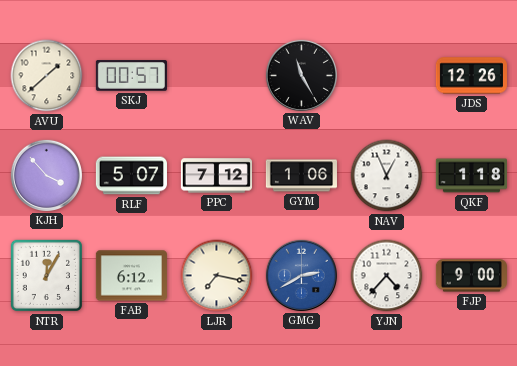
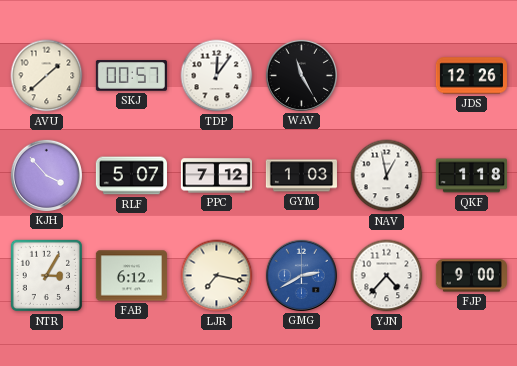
TDP: none -> 12:06
GYM: 1:06 -> 1:03
NAV: 12:56 -> 12:58
NTR: 12:05 -> 3:05
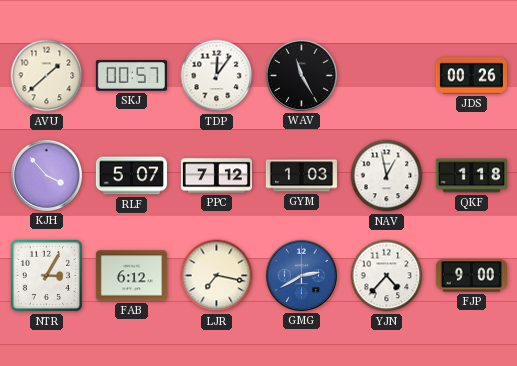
JDS: 12:26 -> 00:26
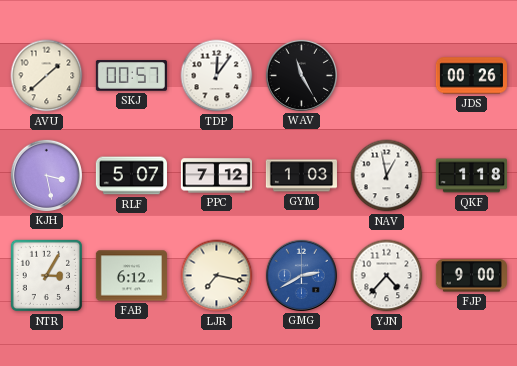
KJH: 3:53 -> 3:28
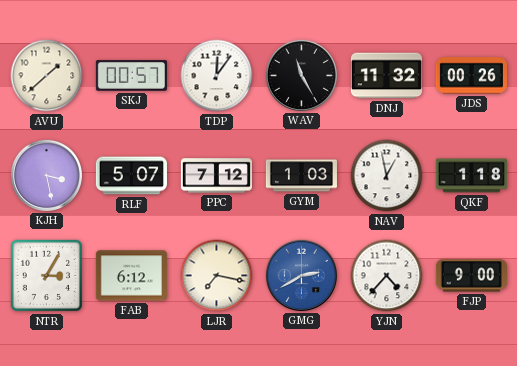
DNJ: none -> 11:32
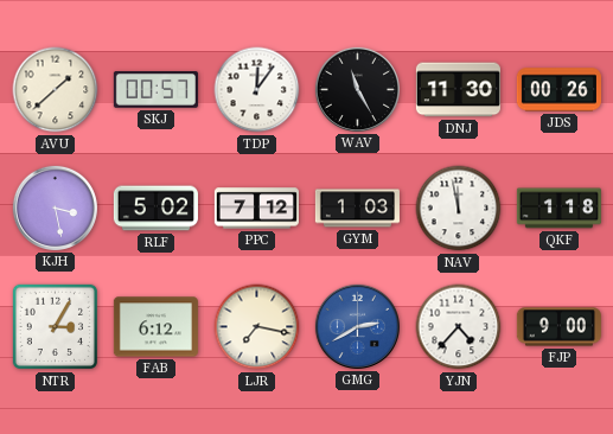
DNJ: 11:32 -> 11:30
RLF: 5:07 -> 5:02
NAV: 12:58 -> 11:58
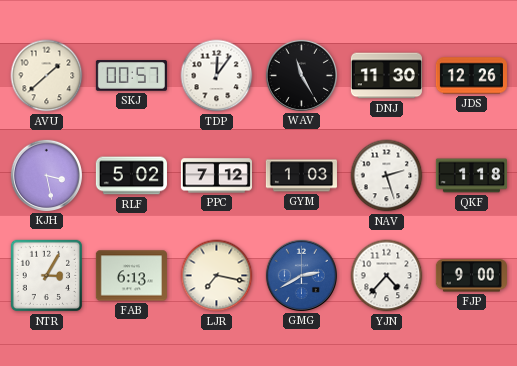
JDS: 00:26 -> 12:26
NAV: 11:58 -> 2:27
FAB: 6:12 -> 6:13
